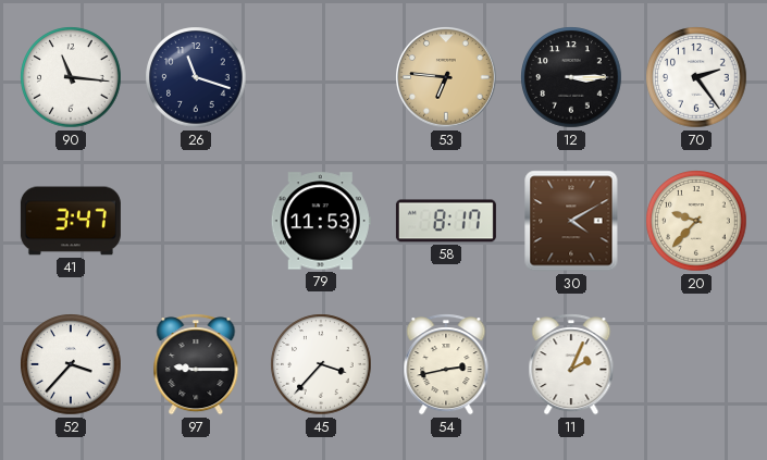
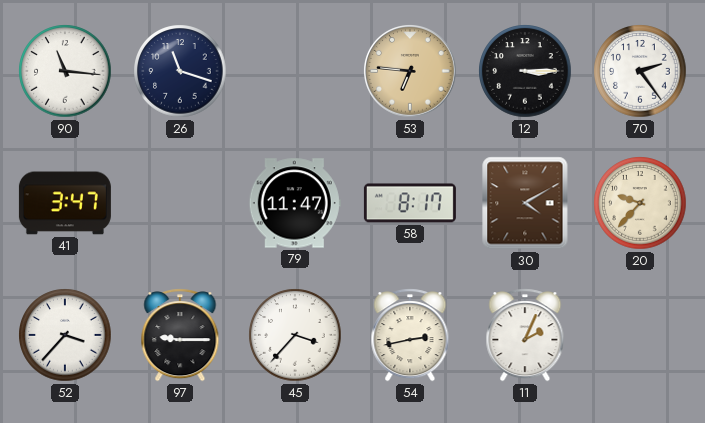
79: 11:53 -> 11:47
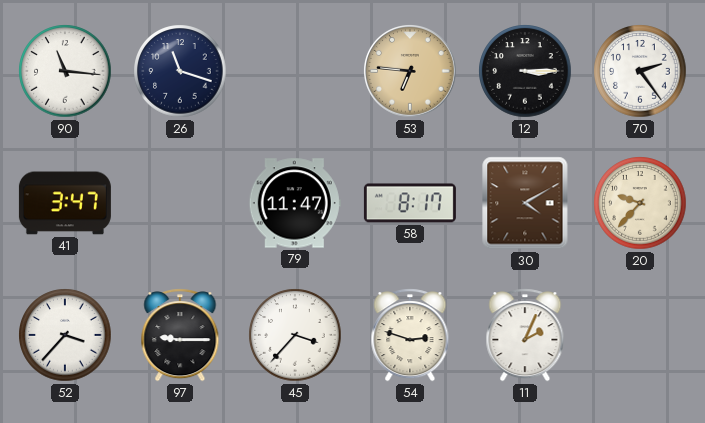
54: 2:43 -> 2:48
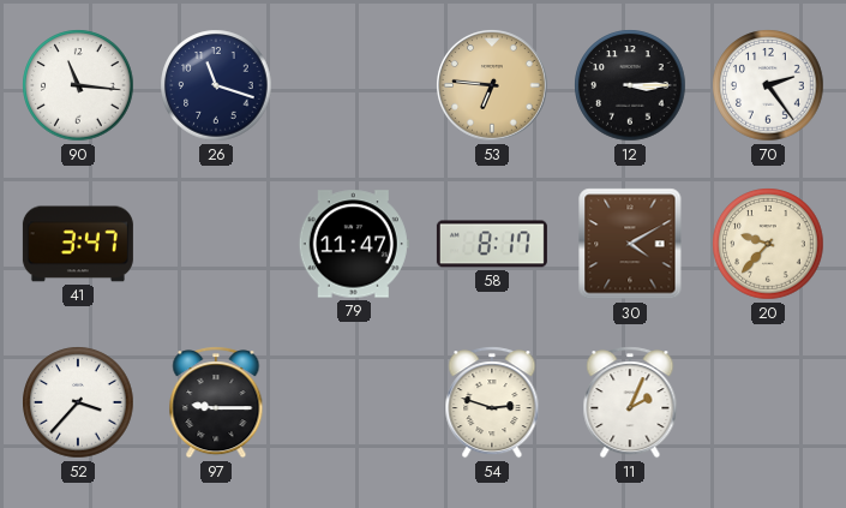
45: 3:37 -> none
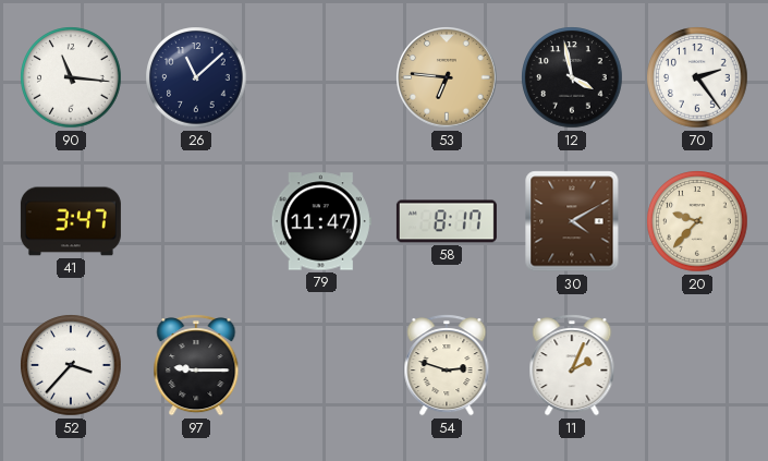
26: 11:18 -> 11:08
12: 3:15 -> 3:58
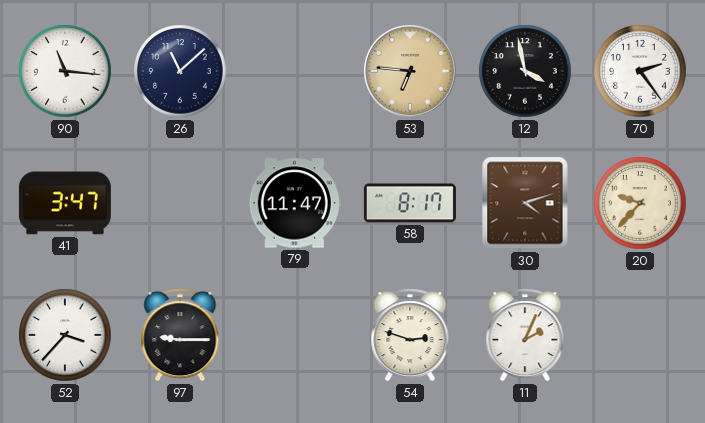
30: 4:10 -> 4:12
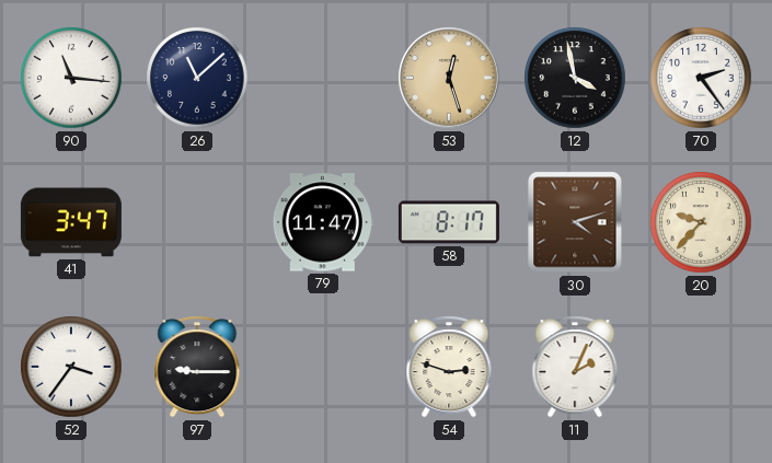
53: 6:46 -> 12:27
52: 3:37 -> 3:36
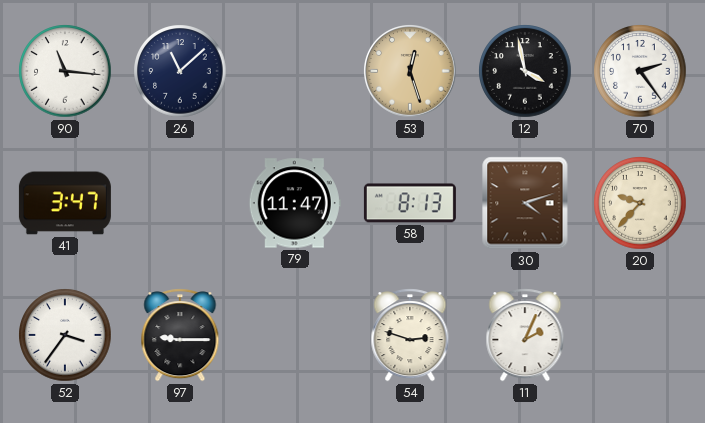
58: 8:17 -> 8:13
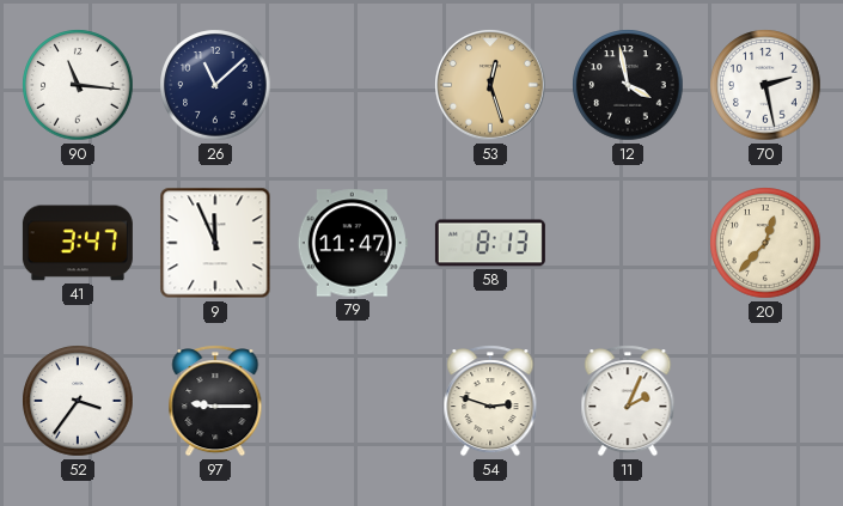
70: 2:24 -> 2:28
9: none -> 11:56
30: 4:12 -> none
20: 9:37 -> 12:37
